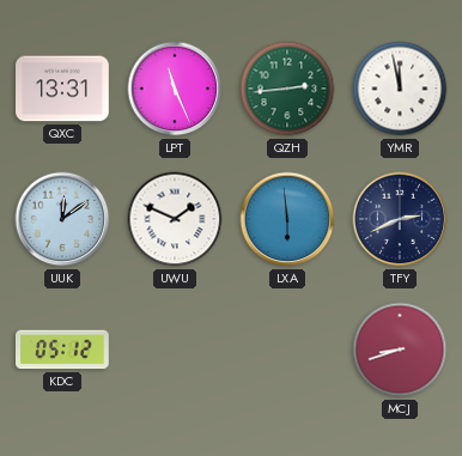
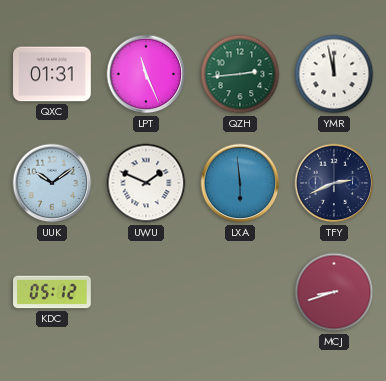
QXC: 13:31 -> 01:31
UUK: 12:09 -> 10:09
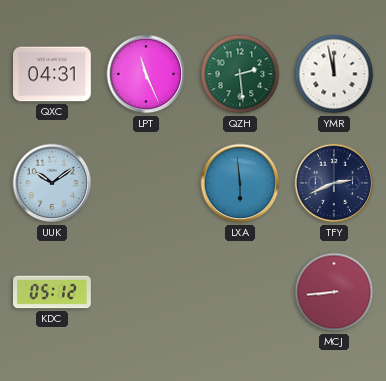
QXC: 01:31 -> 04:31
QZH: 2:44 -> 2:29
UWU: 1:49 -> none
MCJ: 8:42 -> 8:44
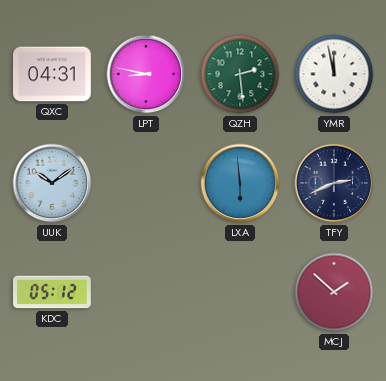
LPT: 11:26 -> 8:47
MCJ: 8:44 -> 1:52
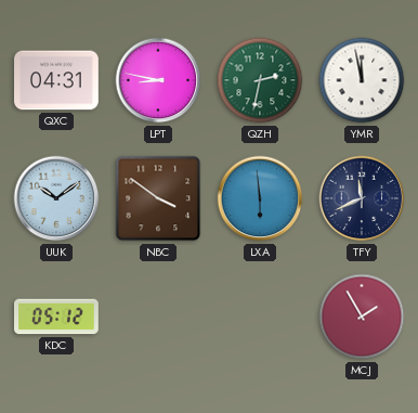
QZH: 2:29 -> 2:32
NBC: none -> 3:51
TFY: 2:41 -> 11:41
MCJ: 1:52 -> 1:55
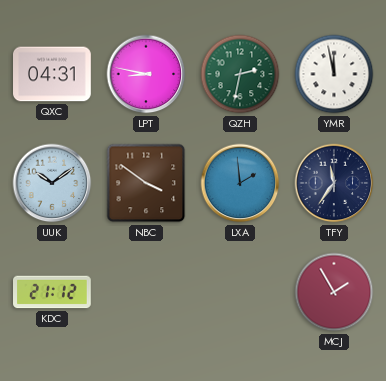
LXA: 5:59 -> 1:59
TFY: 11:41 -> 11:36
KDC: 05:12 -> 21:12
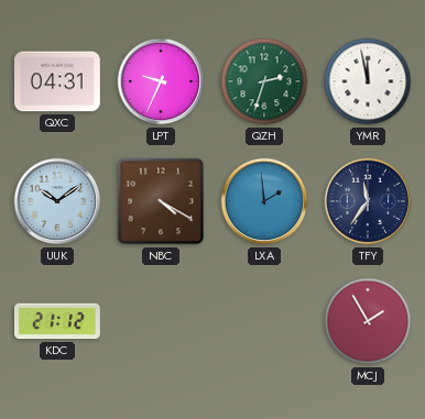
LPT: 8:47 -> 9:34
QZH: 2:32 -> 2:33
NBC: 3:51 -> 4:20
